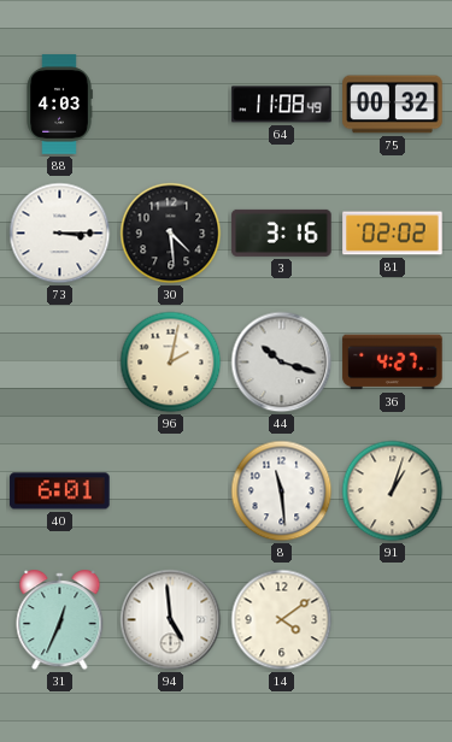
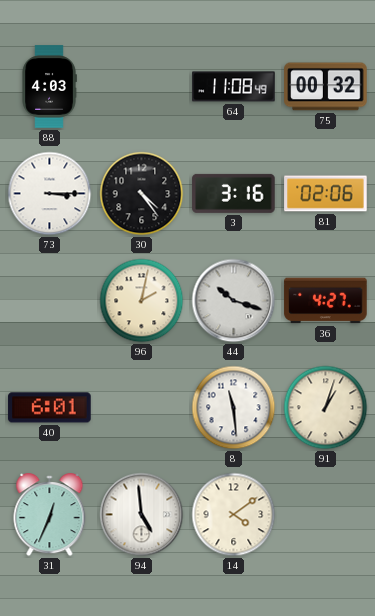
30: 4:29 -> 4:24
81: 02:02 -> 02:06
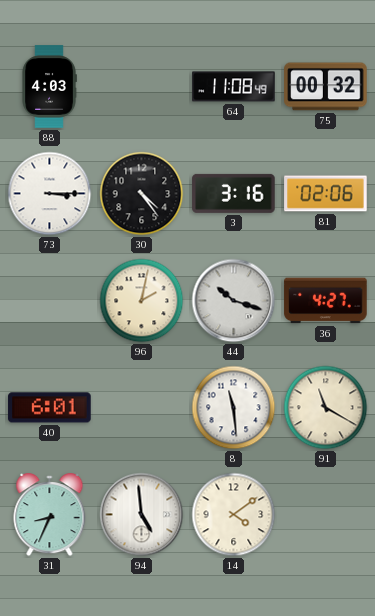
91: 1:03 -> 11:20
31: 12:34 -> 8:34
